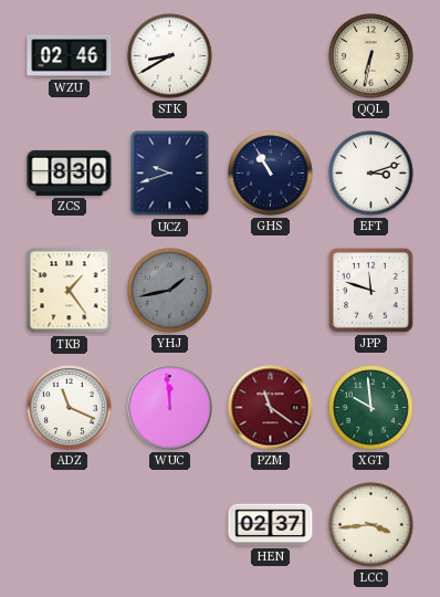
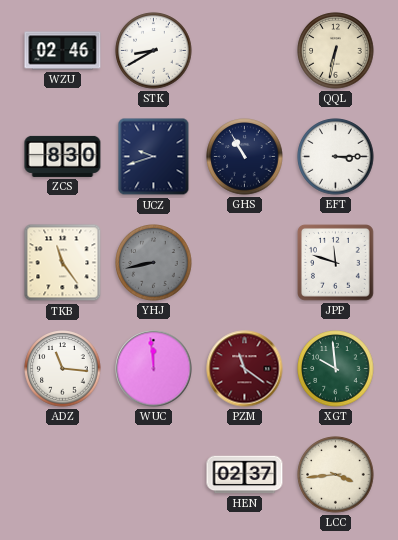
EFT: 3:12 -> 3:15
TKB: 1:24 -> 11:24
YHJ: 1:43 -> 8:43
ADZ: 11:19 -> 11:16
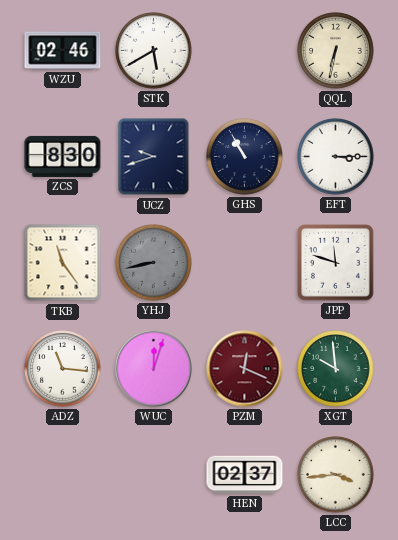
STK: 8:40 -> 5:40
WUC: 11:59 -> 12:03
PZM: 11:21 -> 12:19
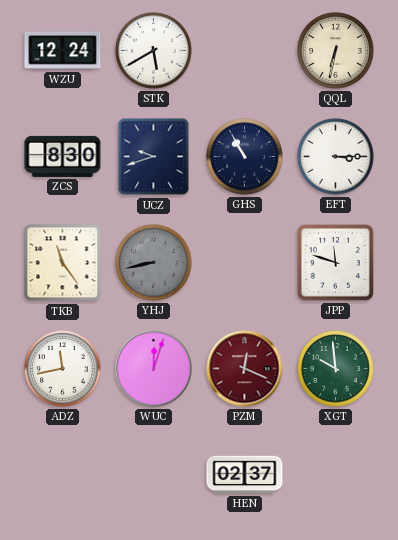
WZU: 02:46 -> 12:24
ADZ: 11:16 -> 11:43
LCC: 3:44 -> none
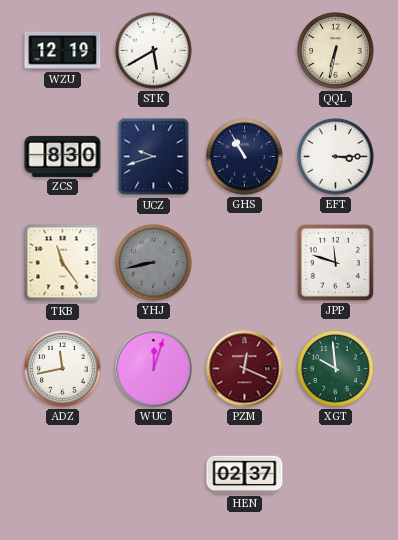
WZU: 12:24 -> 12:19
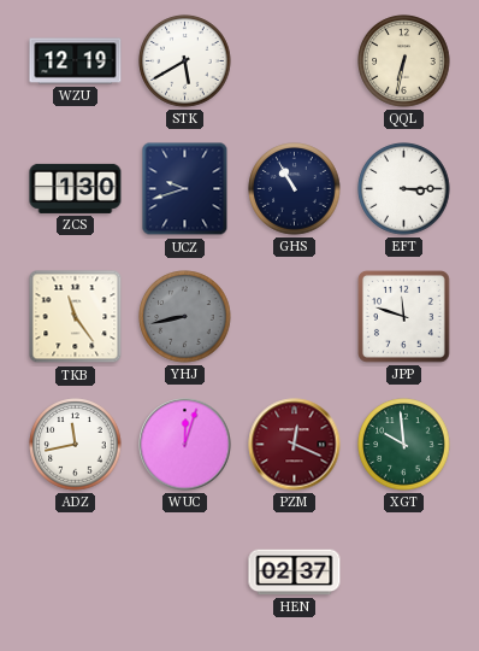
ZCS: 8:30 -> 1:30
